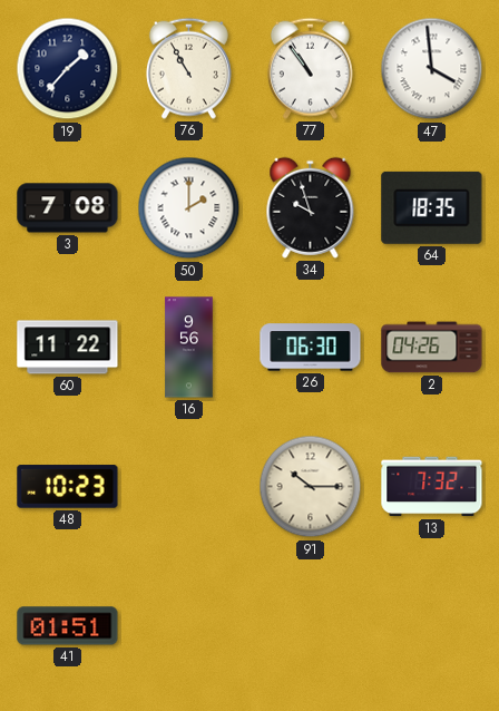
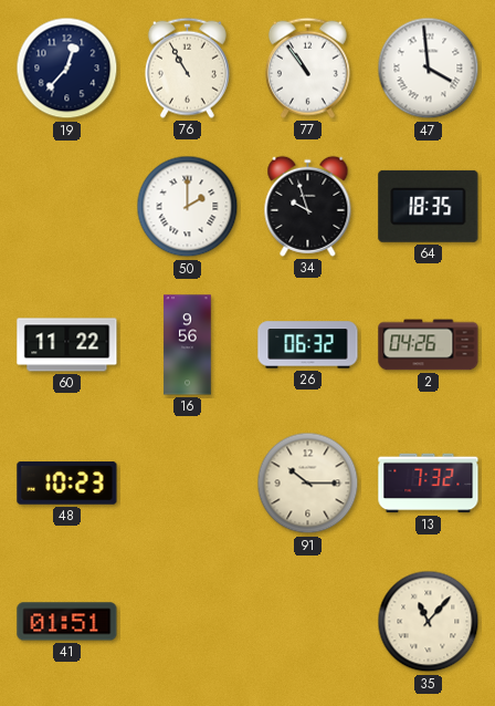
19: 1:37 -> 12:37
3: 7:08 -> none
26: 06:30 -> 06:32
35: none -> 11:07
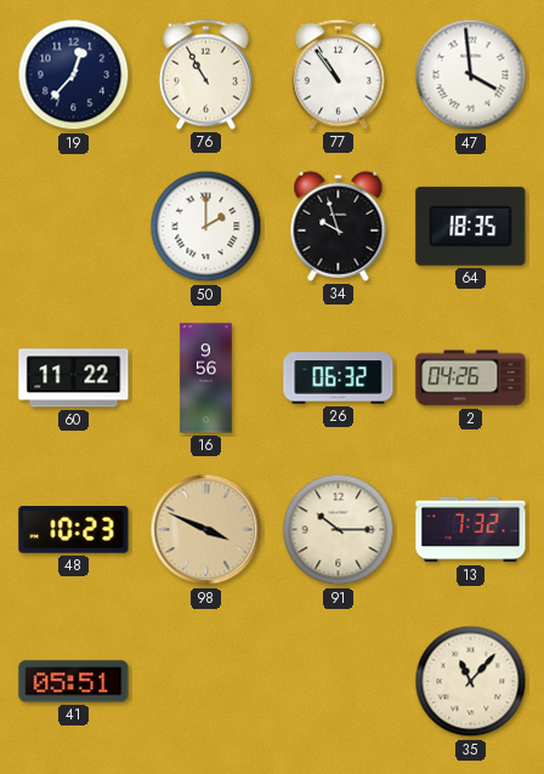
98: none -> 3:49
41: 01:51 -> 05:51
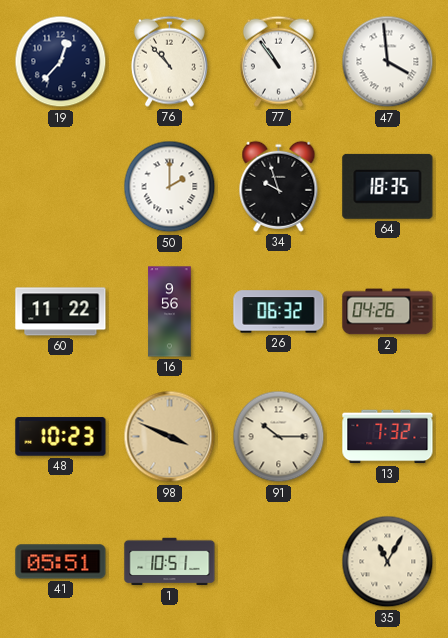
76: 10:55 -> 10:53
1: none -> 10:51
35: 11:07 -> 11:05
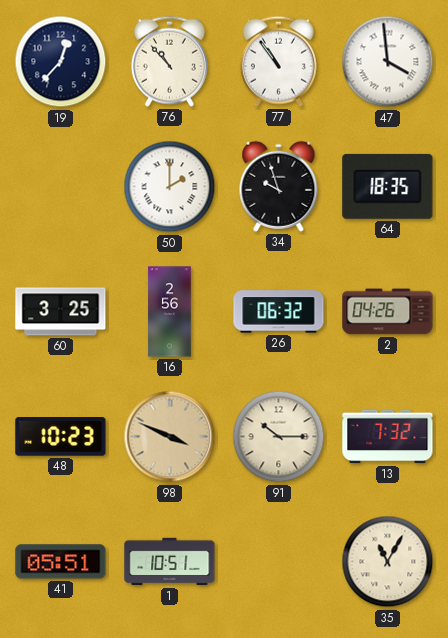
60: 11:22 -> 3:25
16: 9:56 -> 2:56
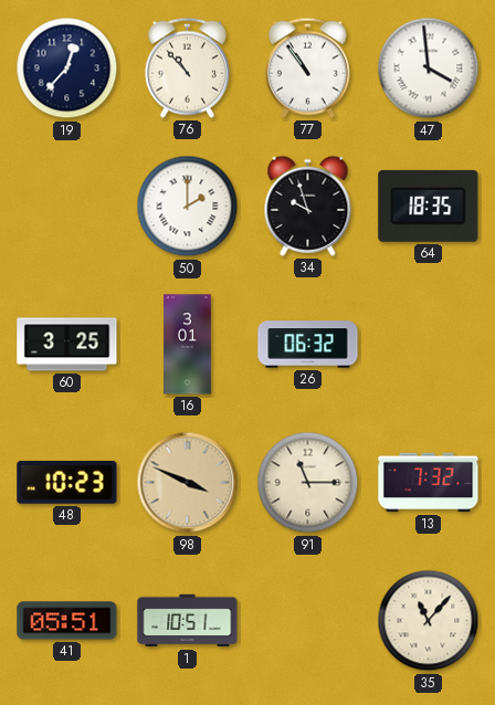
16: 2:56 -> 3:01
2: 04:26 -> none
91: 10:15 -> 11:15
35: 11:05 -> 11:07
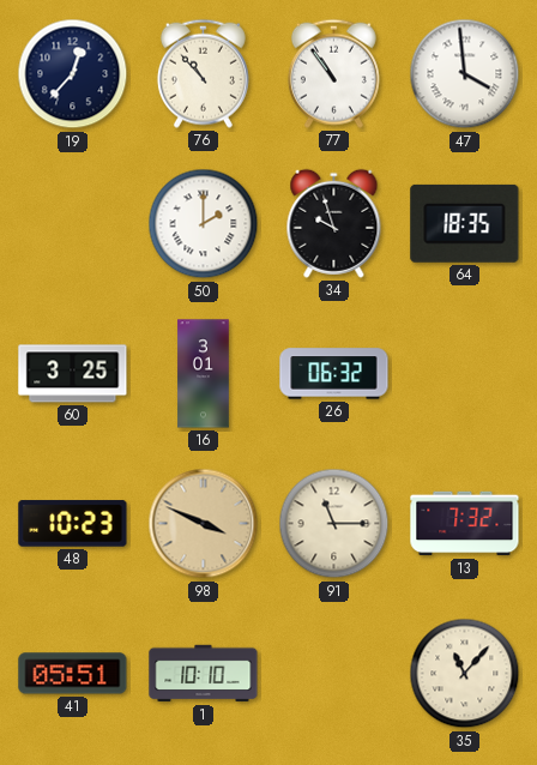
1: 10:51 -> 10:10
